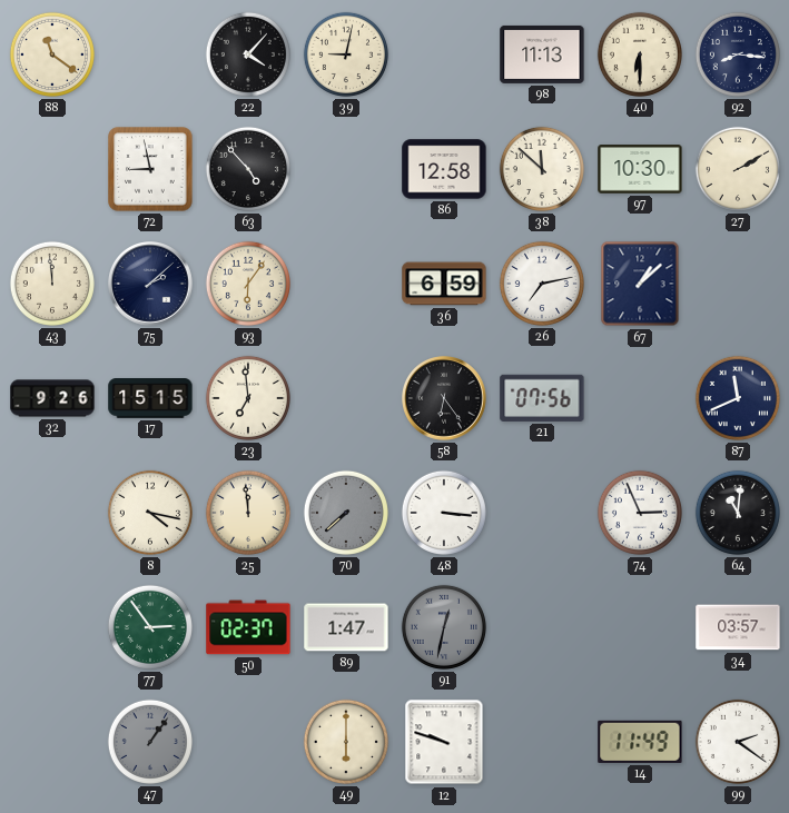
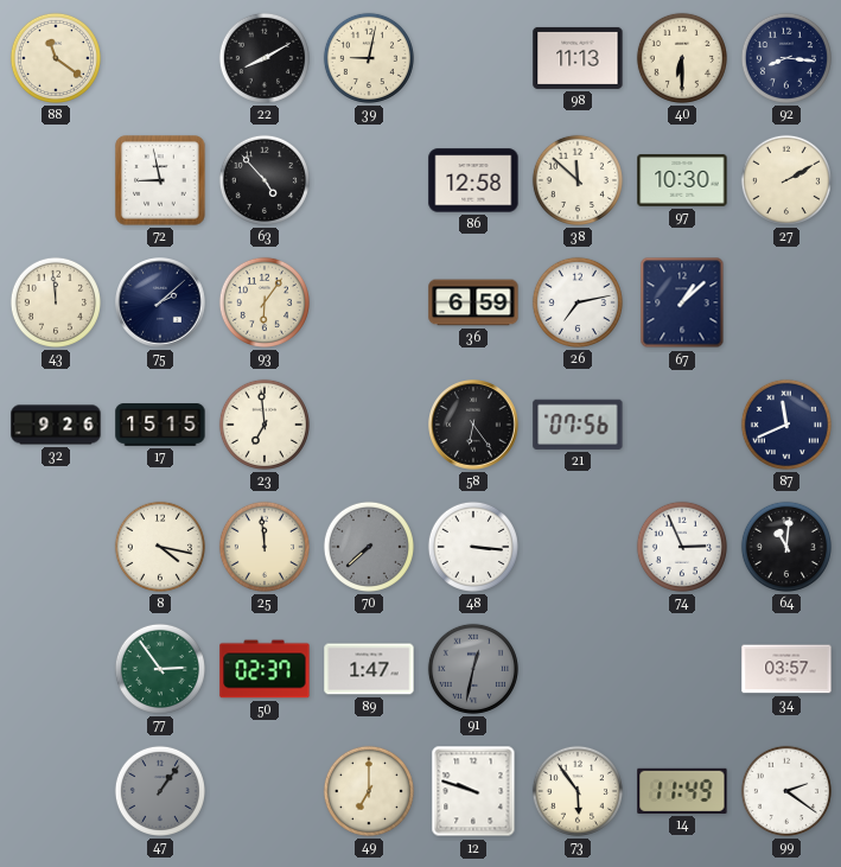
22: 4:07 -> 8:10
49: 6:00 -> 7:00
73: none -> 5:54
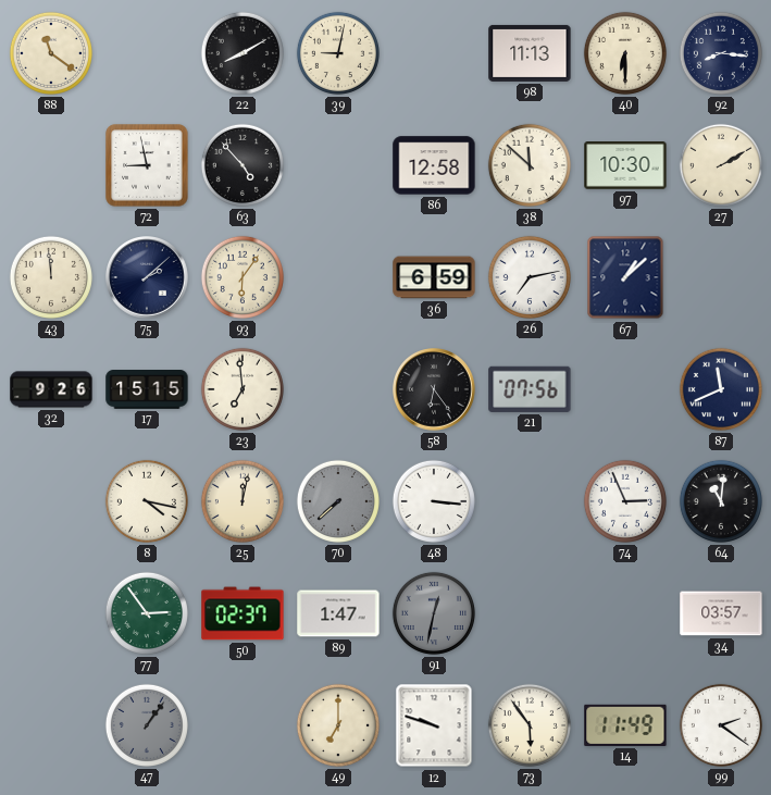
25: 11:59 -> 12:02
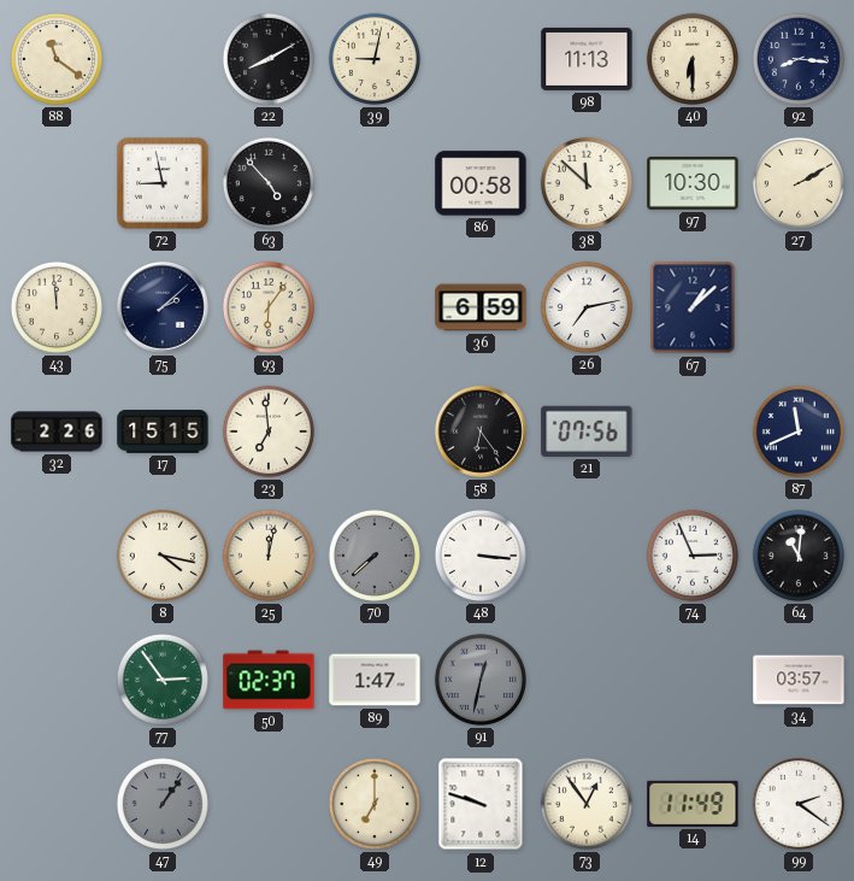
86: 12:58 -> 00:58
32: 9:26 -> 2:26
73: 5:54 -> 12:54
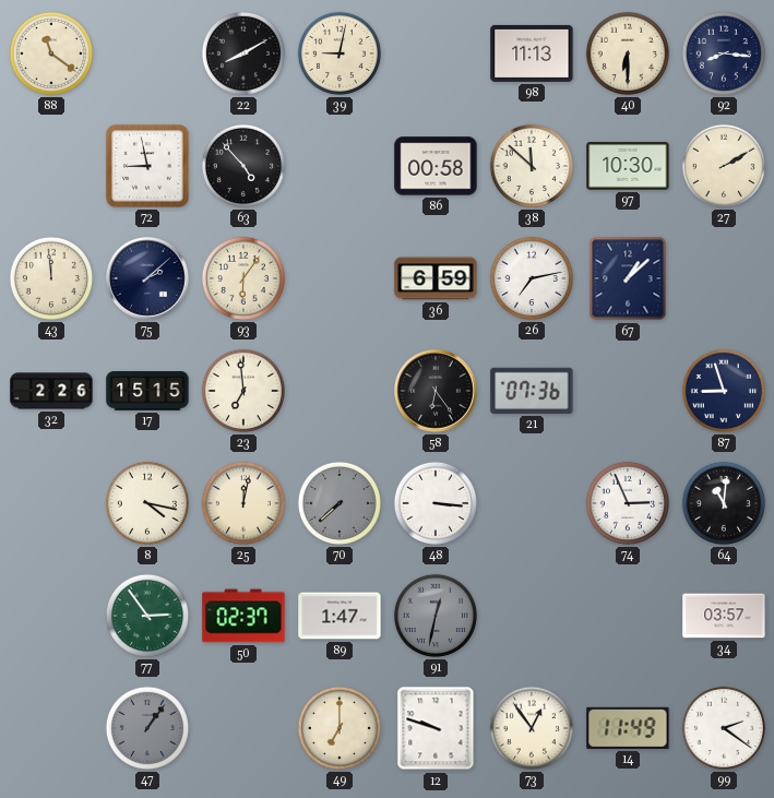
21: 07:56 -> 07:36
87: 11:41 -> 8:57
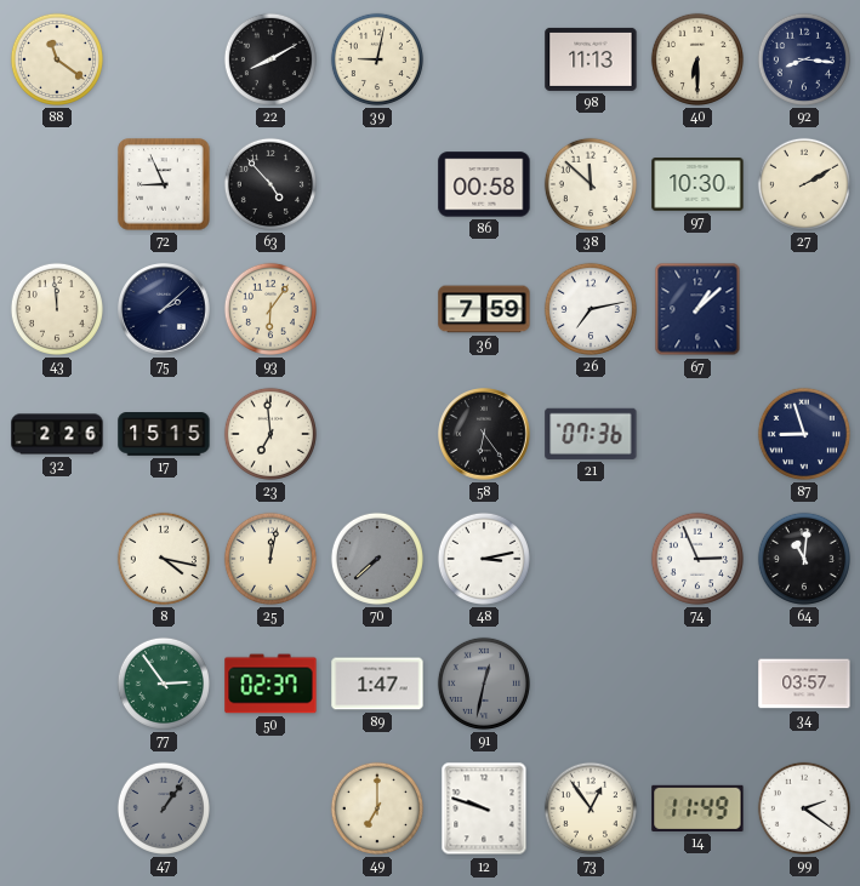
72: 8:58 -> 8:56
36: 6:59 -> 7:59
48: 3:16 -> 3:13
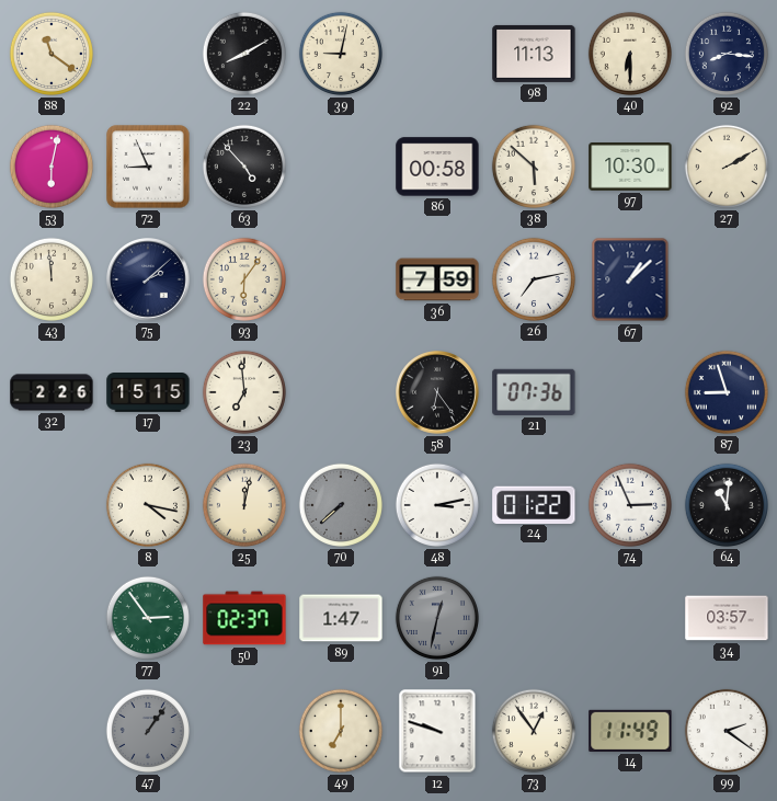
53: none -> 6:02
38: 11:52 -> 5:52
24: none -> 01:22
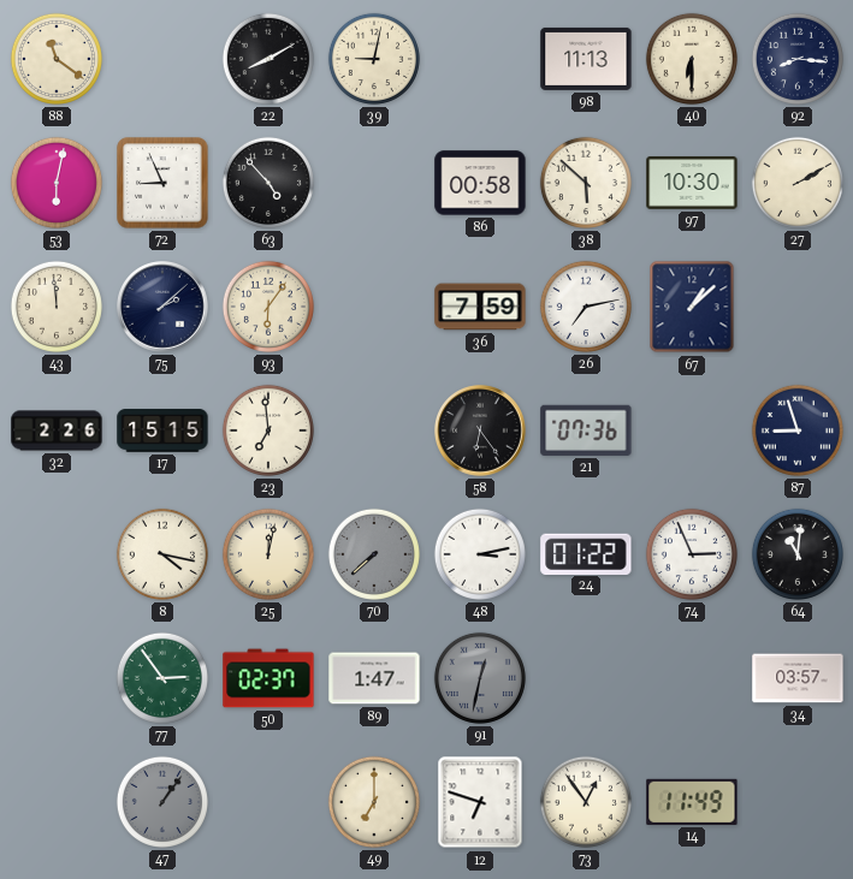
12: 9:48 -> 6:48
99: 2:21 -> none
